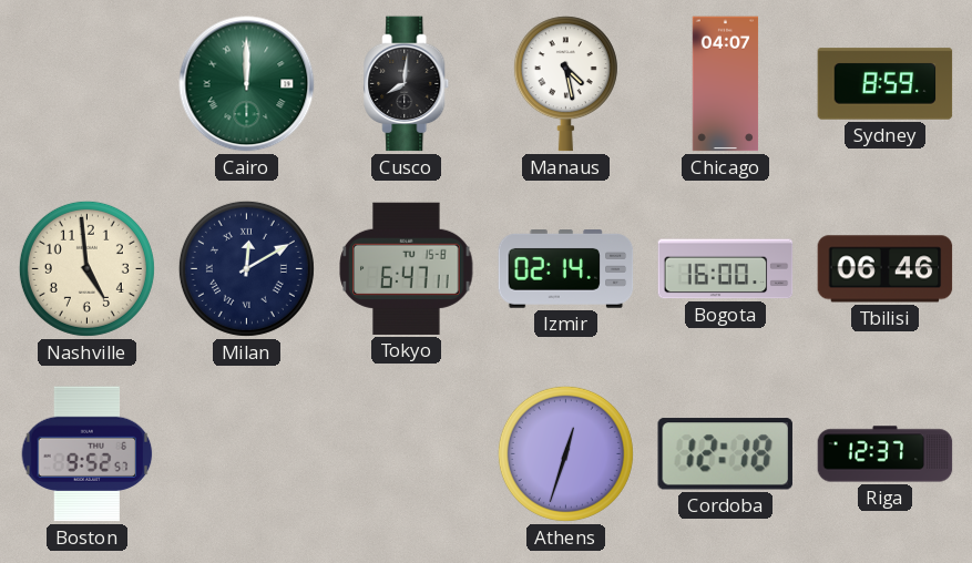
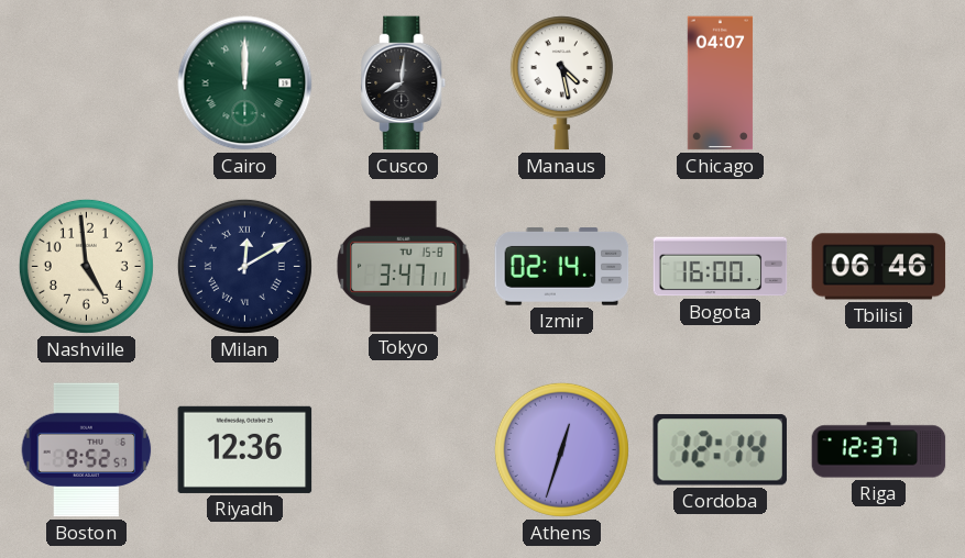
Sydney: 8:59 -> none
Tokyo: 6:47 -> 3:47
Riyadh: none -> 12:36
Cordoba: 12:18 -> 12:14
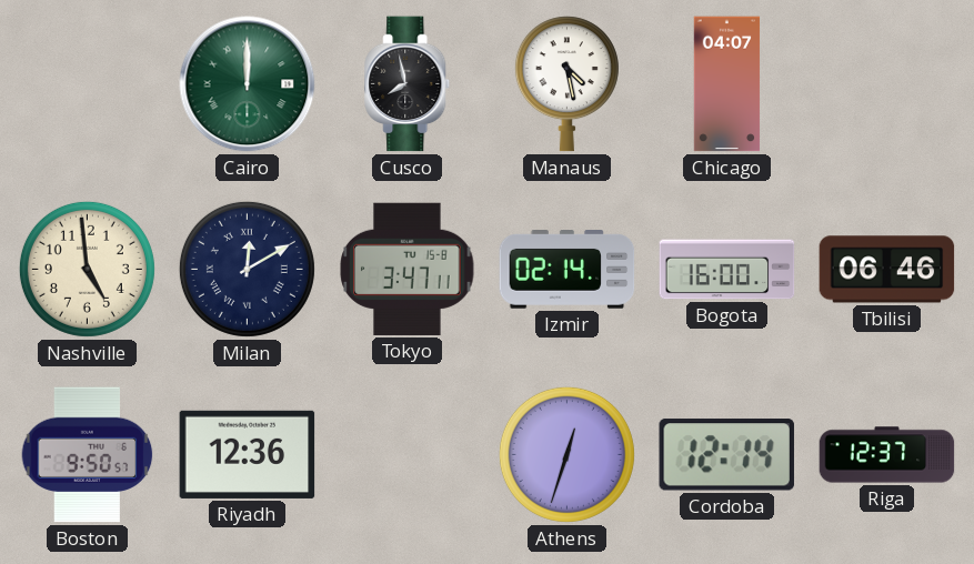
Cusco: 8:01 -> 7:58
Boston: 9:52 -> 9:50
